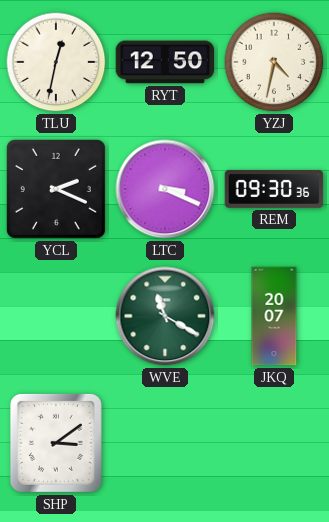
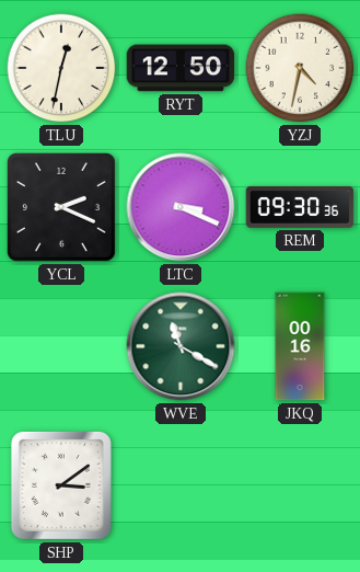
JKQ: 20:07 -> 00:16
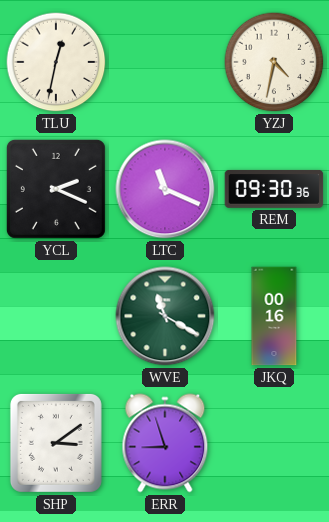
RYT: 12:50 -> none
LTC: 3:19 -> 11:19
ERR: none -> 8:57
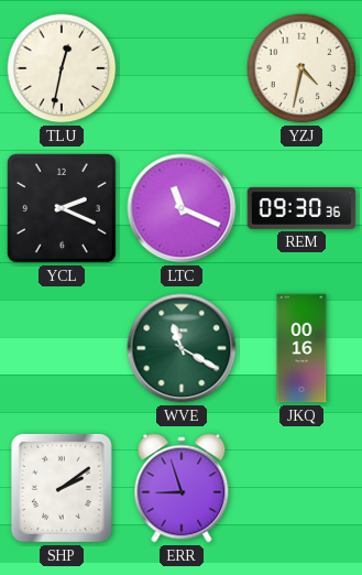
SHP: 3:09 -> 2:09
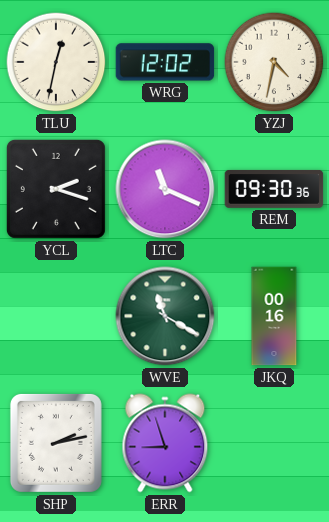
WRG: none -> 12:02
YCL: 2:19 -> 2:18
SHP: 2:09 -> 2:13
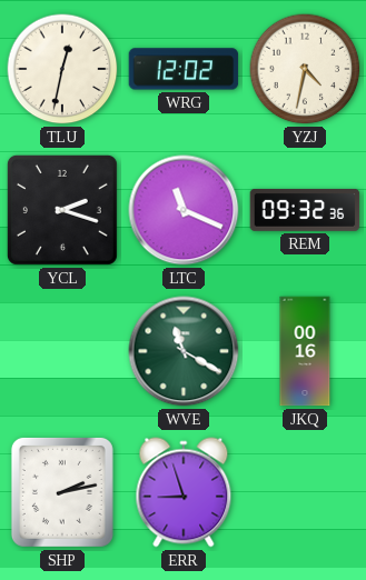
REM: 09:30 -> 09:32
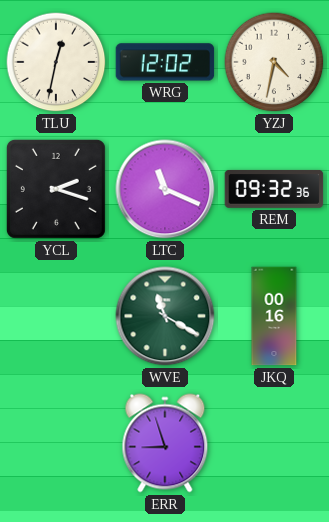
SHP: 2:13 -> none
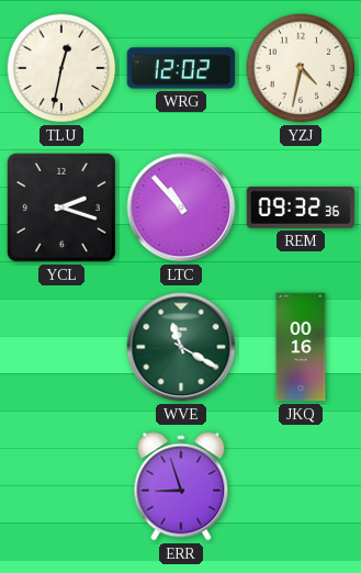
LTC: 11:19 -> 10:53
